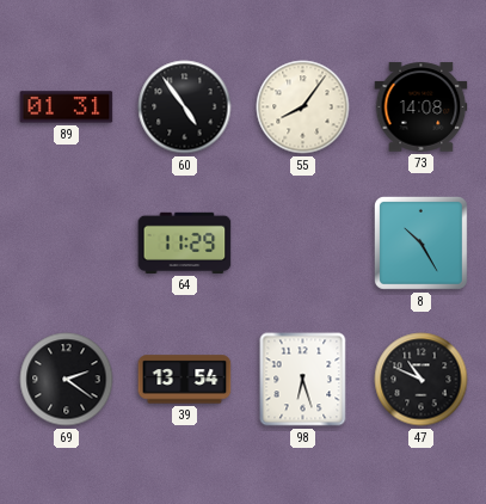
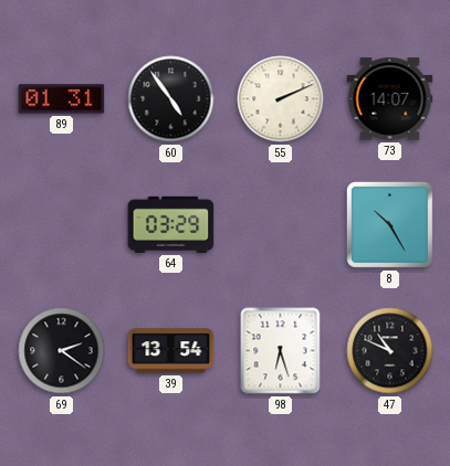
55: 8:06 -> 2:11
73: 14:08 -> 14:07
64: 11:29 -> 03:29
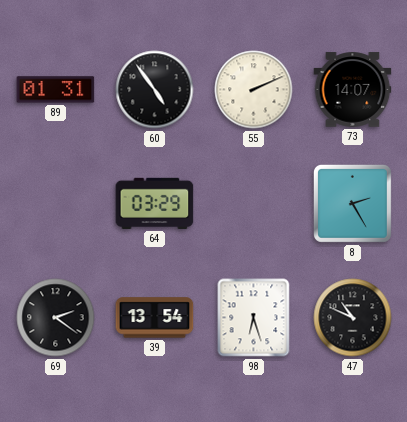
8: 10:25 -> 2:25
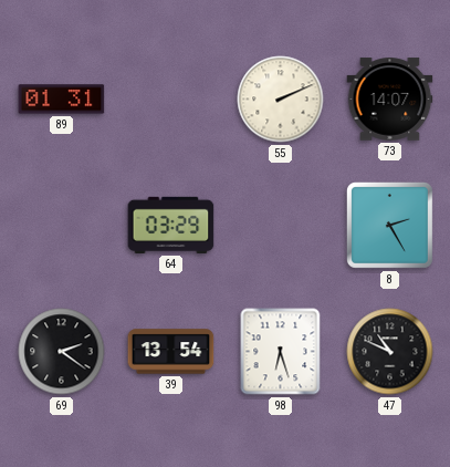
60: 4:54 -> none
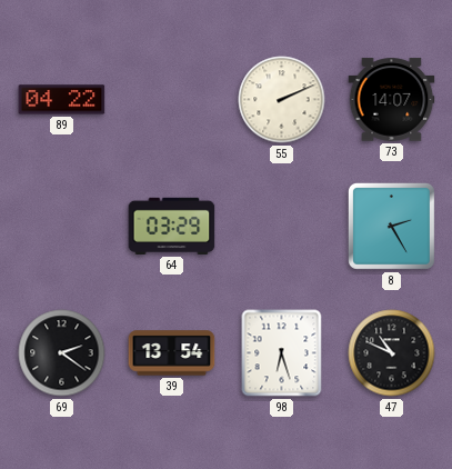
89: 01:31 -> 04:22
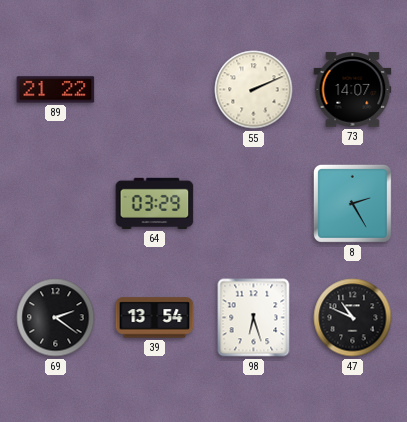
89: 04:22 -> 21:22
